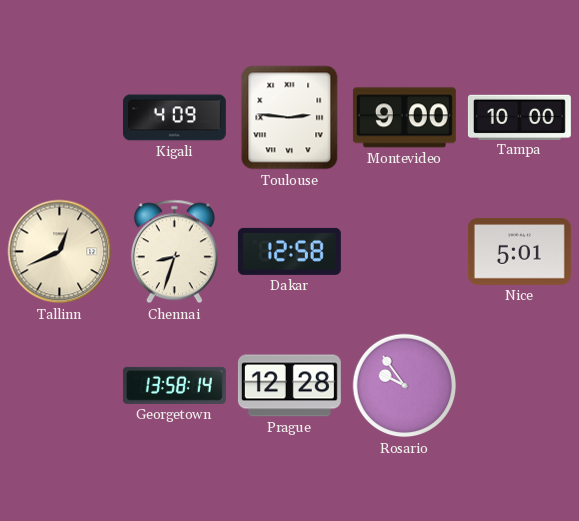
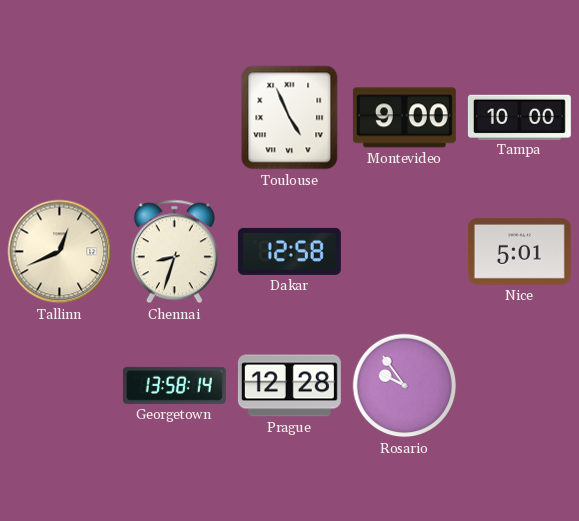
Kigali: 4:09 -> none
Toulouse: 2:46 -> 4:56
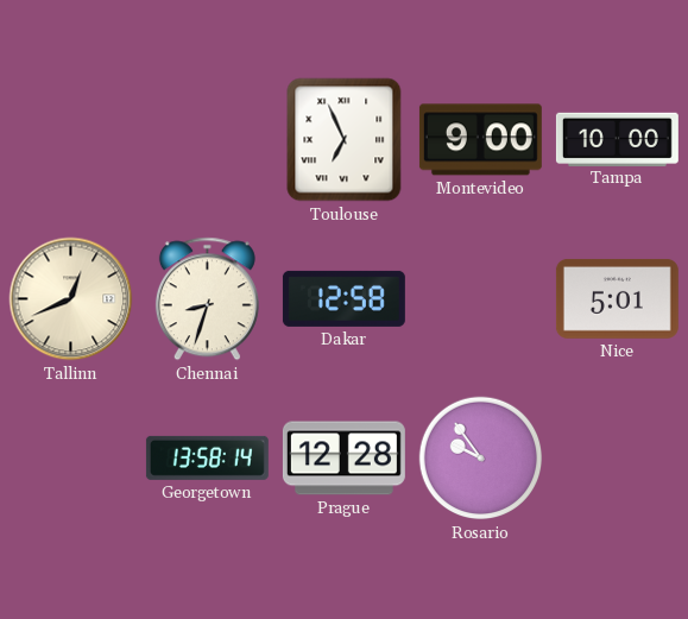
Toulouse: 4:56 -> 6:56
